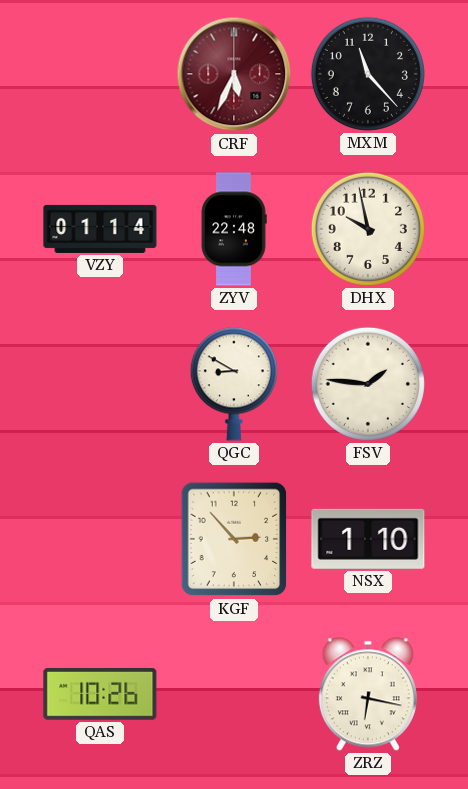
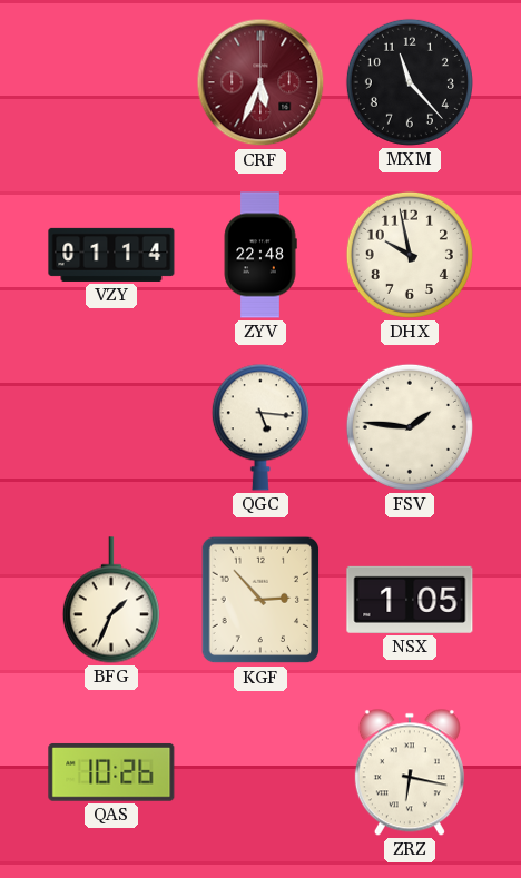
QGC: 8:50 -> 5:16
BFG: none -> 1:34
NSX: 1:10 -> 1:05
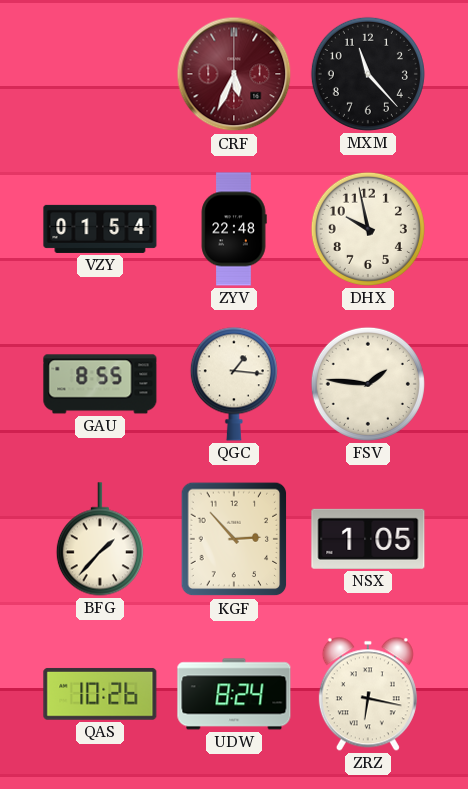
VZY: 01:14 -> 01:54
GAU: none -> 8:55
QGC: 5:16 -> 1:16
BFG: 1:34 -> 1:37
UDW: none -> 8:24
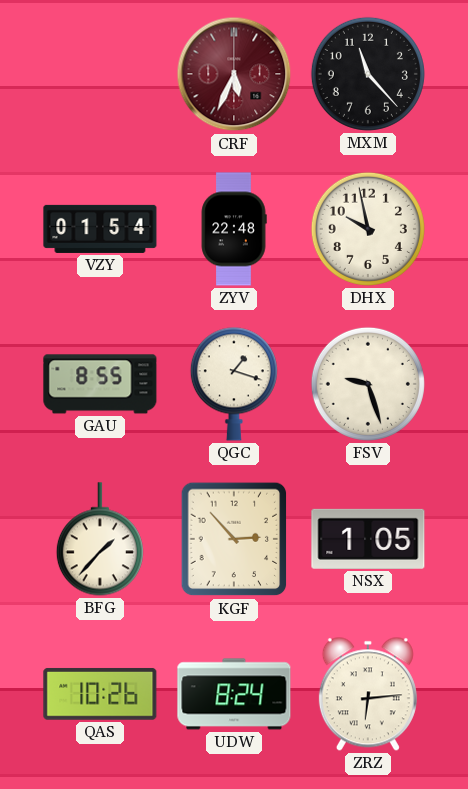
QGC: 1:16 -> 1:18
FSV: 1:46 -> 9:27
ZRZ: 6:17 -> 6:14
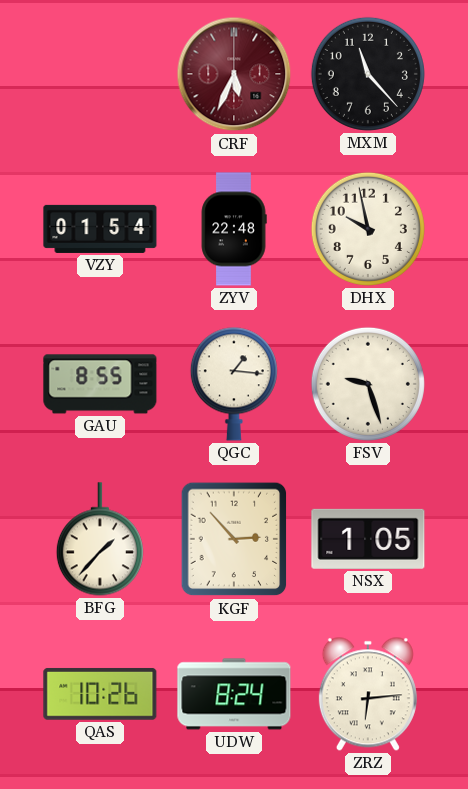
QGC: 1:18 -> 1:16
